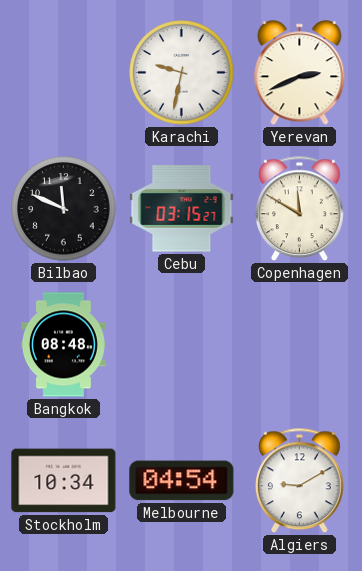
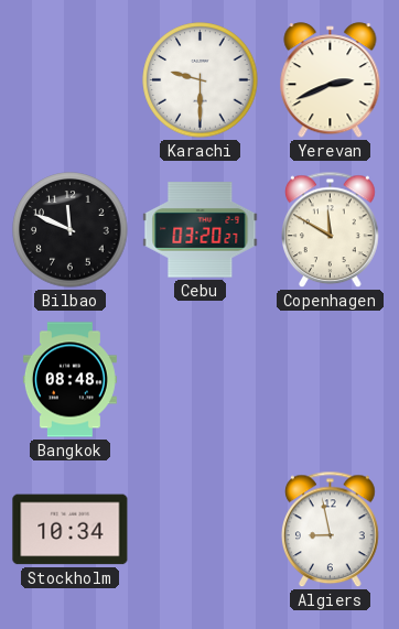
Karachi: 9:32 -> 9:30
Cebu: 03:15 -> 03:20
Melbourne: 04:54 -> none
Algiers: 9:10 -> 8:58
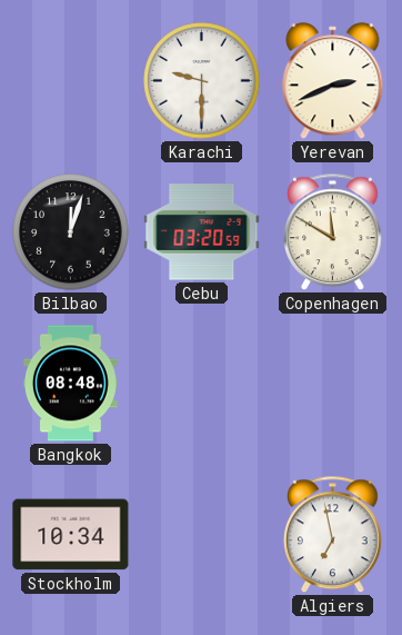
Bilbao: 11:49 -> 12:03
Cebu: 03:20:27 -> 03:20:59
Algiers: 8:58 -> 6:58
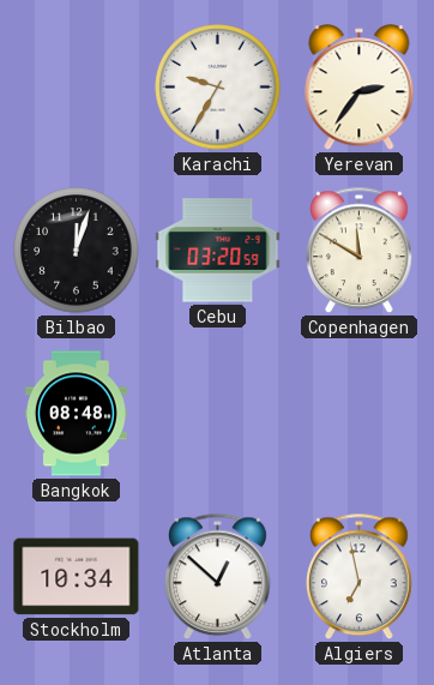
Karachi: 9:30 -> 9:35
Yerevan: 2:41 -> 2:36
Atlanta: none -> 12:52
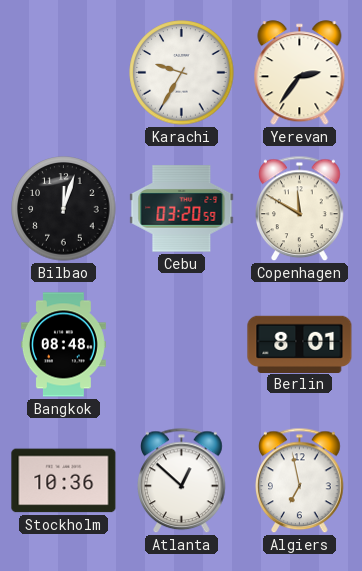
Berlin: none -> 8:01
Stockholm: 10:34 -> 10:36
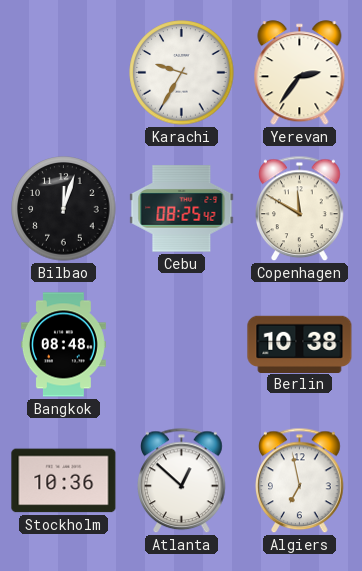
Cebu: 03:20 -> 08:25
Berlin: 8:01 -> 10:38
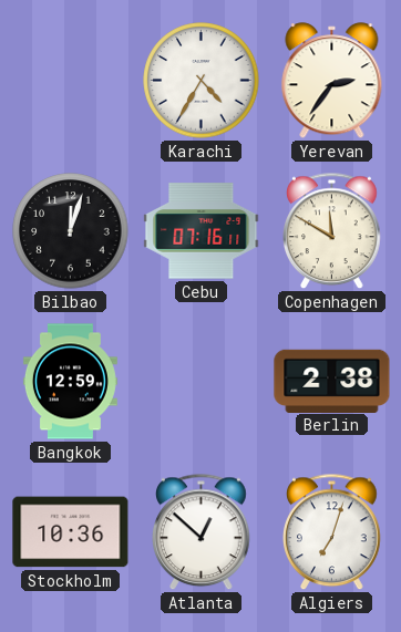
Karachi: 9:35 -> 4:35
Cebu: 08:25 -> 07:16
Bangkok: 08:48 -> 12:59
Berlin: 10:38 -> 2:38
Algiers: 6:58 -> 7:03
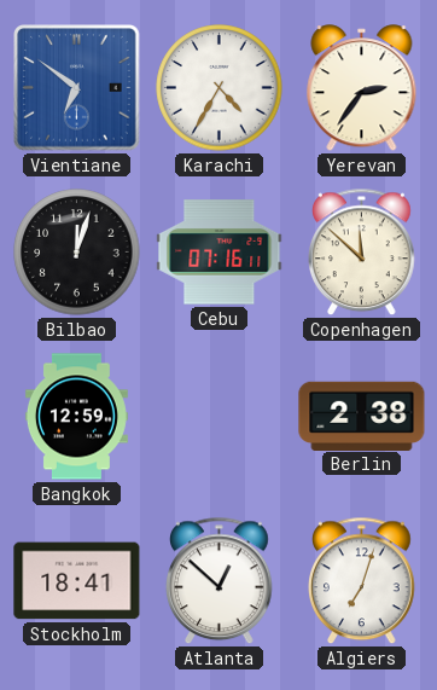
Vientiane: none -> 6:51
Copenhagen: 11:50 -> 11:52
Stockholm: 10:36 -> 18:41
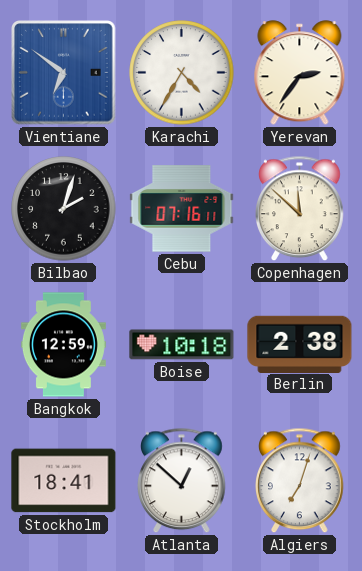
Bilbao: 12:03 -> 2:03
Boise: none -> 10:18
